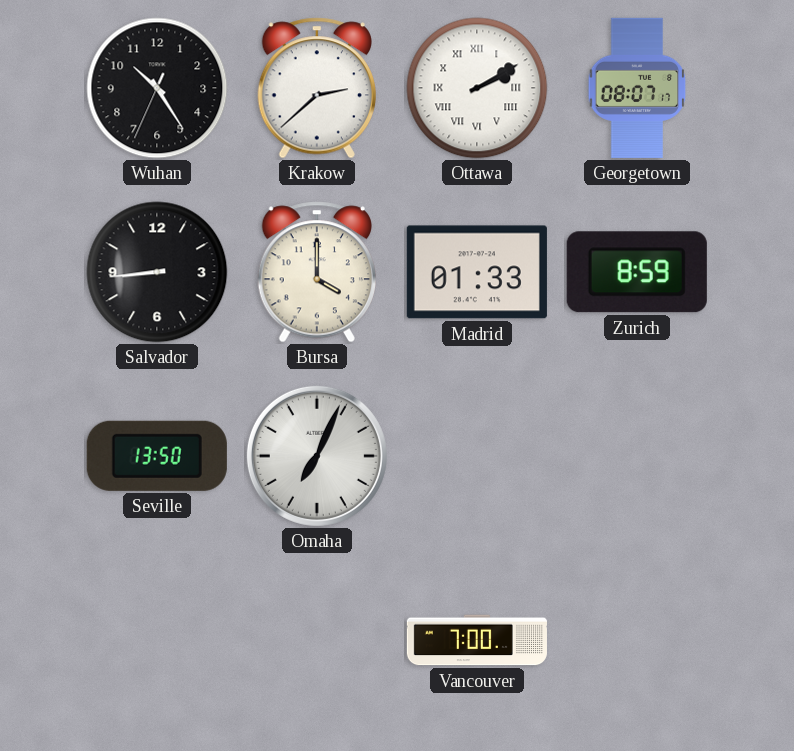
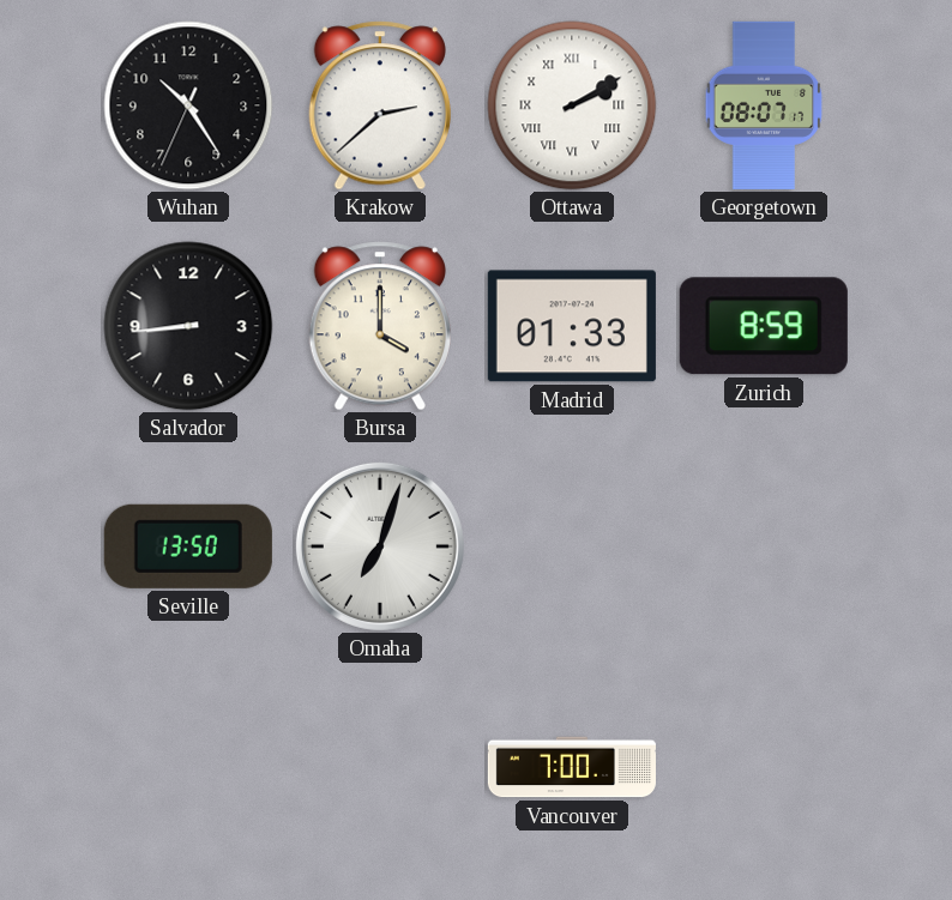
Omaha: 7:04 -> 7:03
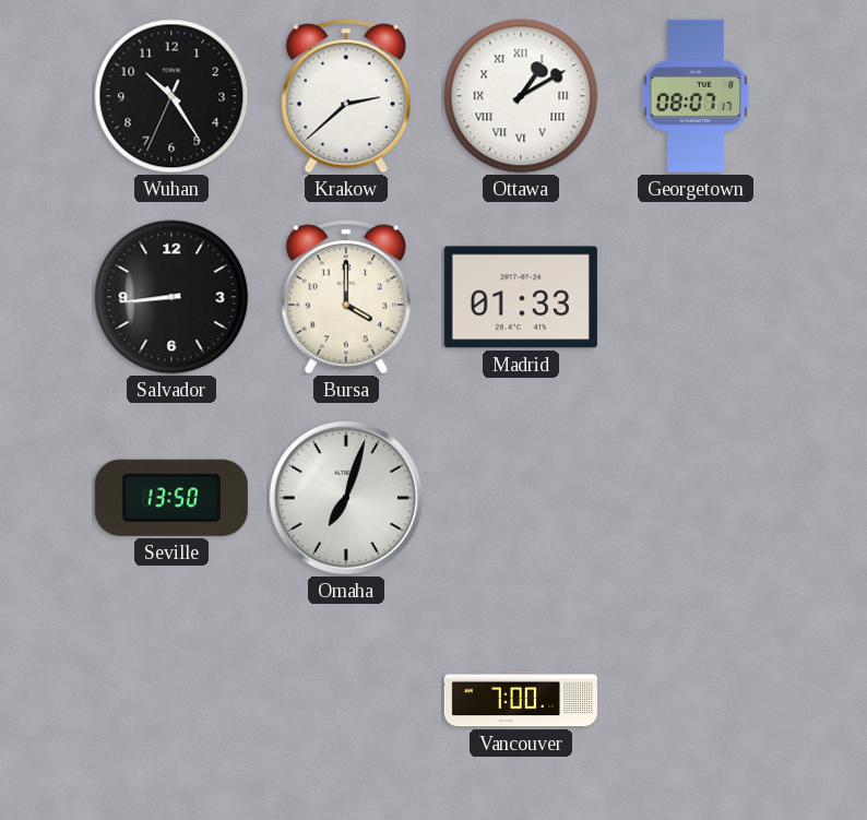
Ottawa: 2:10 -> 1:10
Zurich: 8:59 -> none
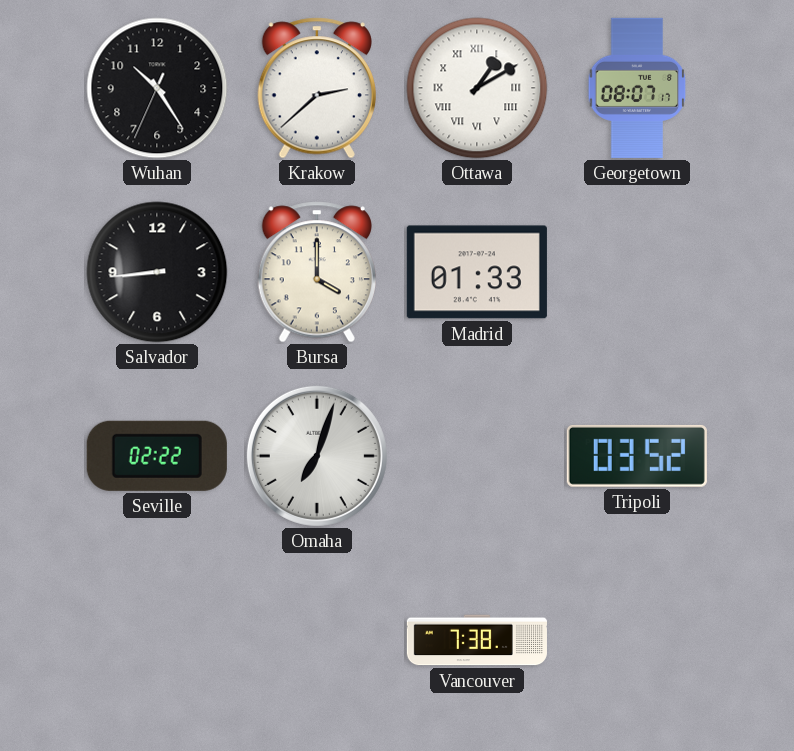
Seville: 13:50 -> 02:22
Tripoli: none -> 03:52
Vancouver: 7:00 -> 7:38
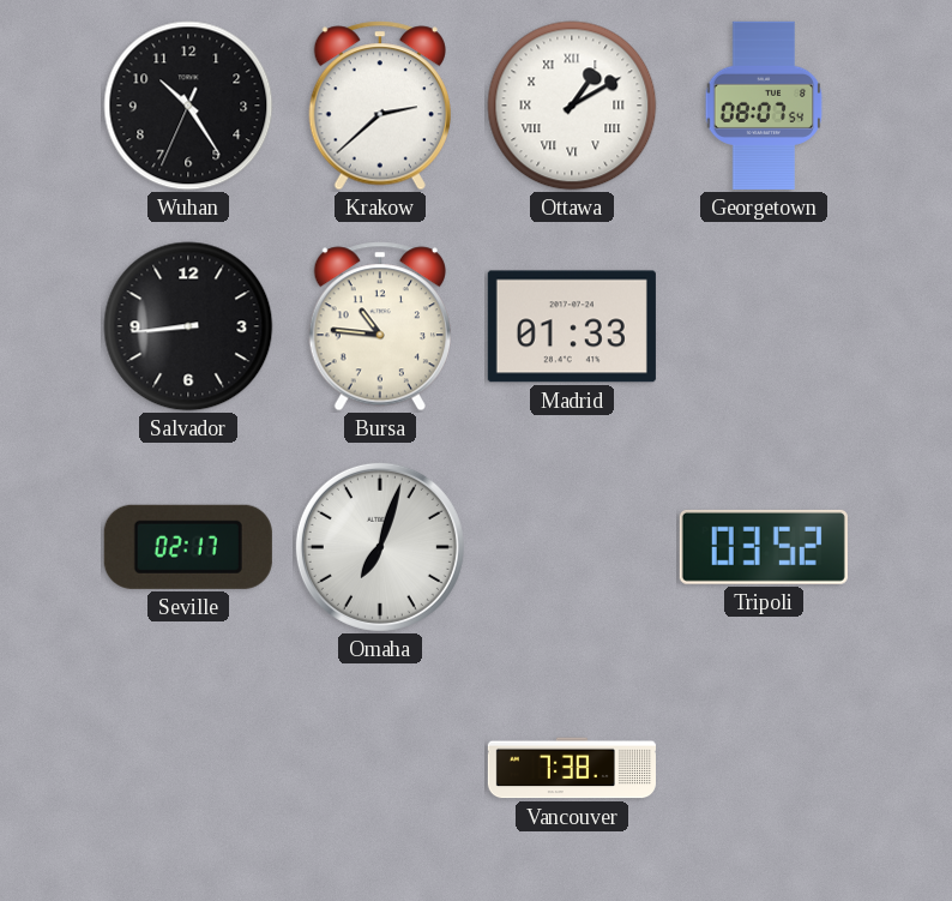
Georgetown: 08:07:17 -> 08:07:54
Bursa: 4:00 -> 10:46
Seville: 02:22 -> 02:17
